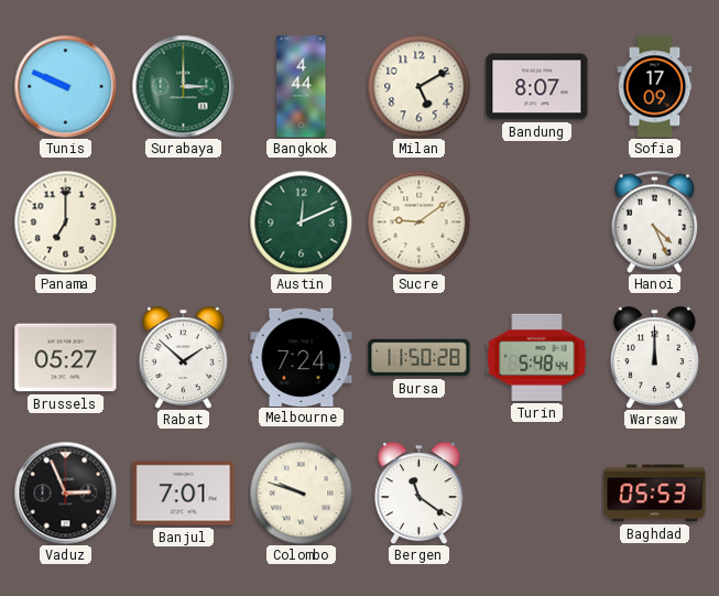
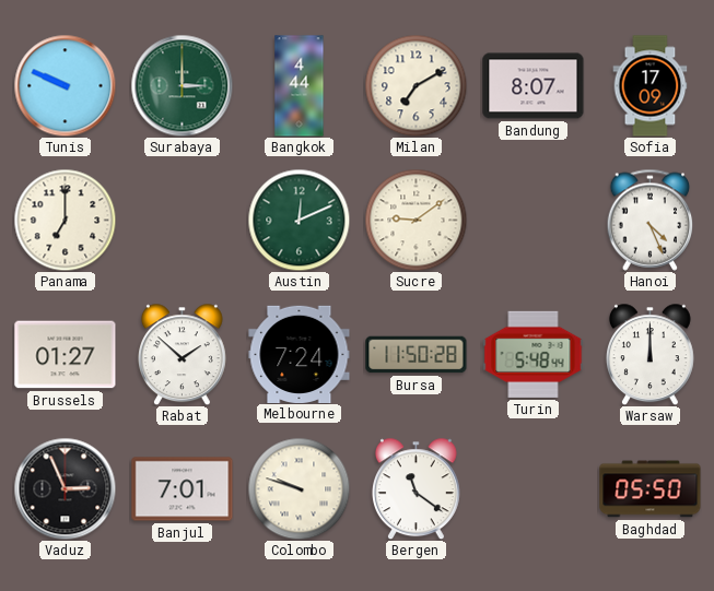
Milan: 5:10 -> 7:10
Brussels: 05:27 -> 01:27
Baghdad: 05:53 -> 05:50
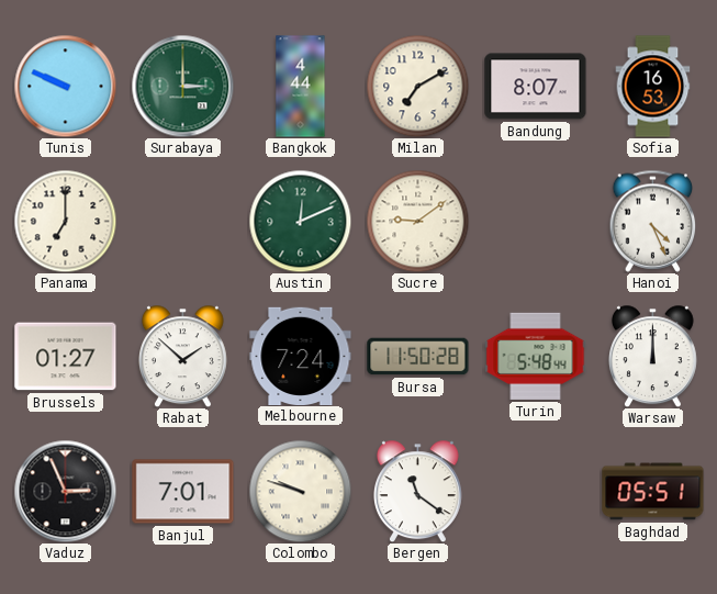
Sofia: 17:09 -> 16:53
Baghdad: 05:50 -> 05:51
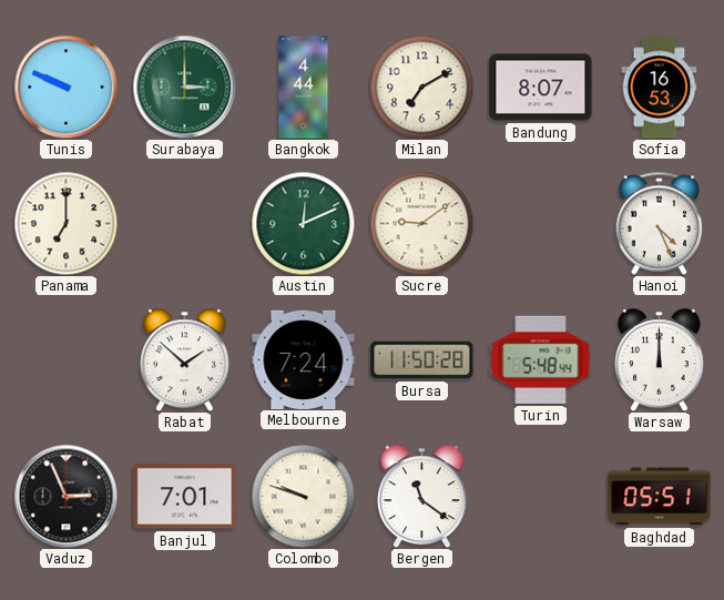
Brussels: 01:27 -> none
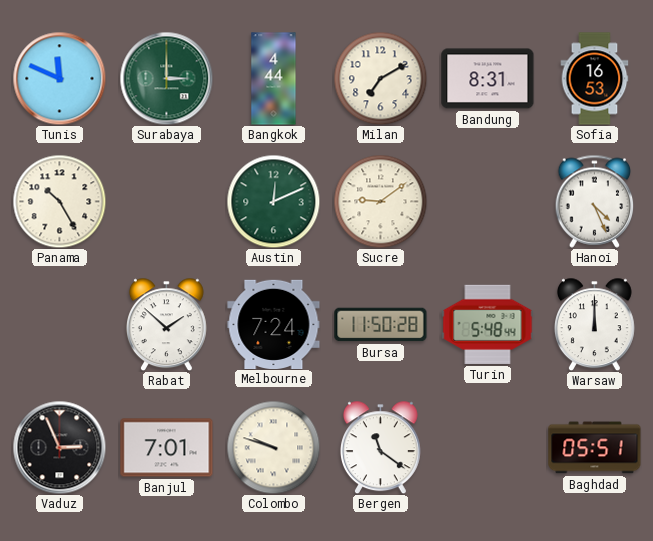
Tunis: 9:49 -> 11:49
Bandung: 8:07 -> 8:31
Panama: 7:00 -> 10:25
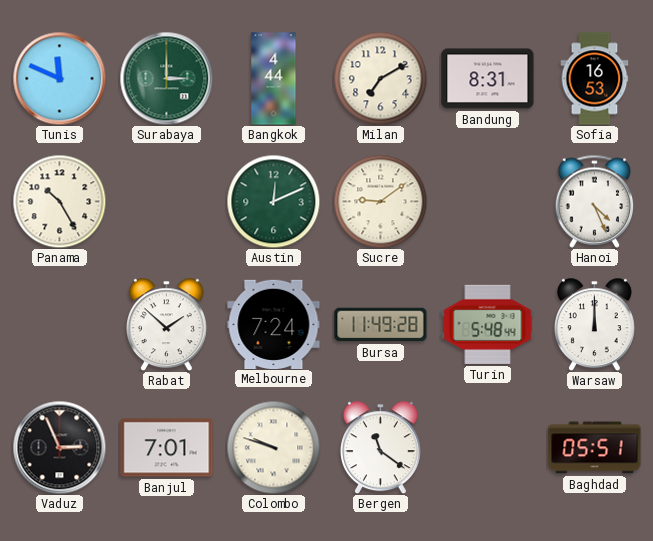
Bursa: 11:50 -> 11:49
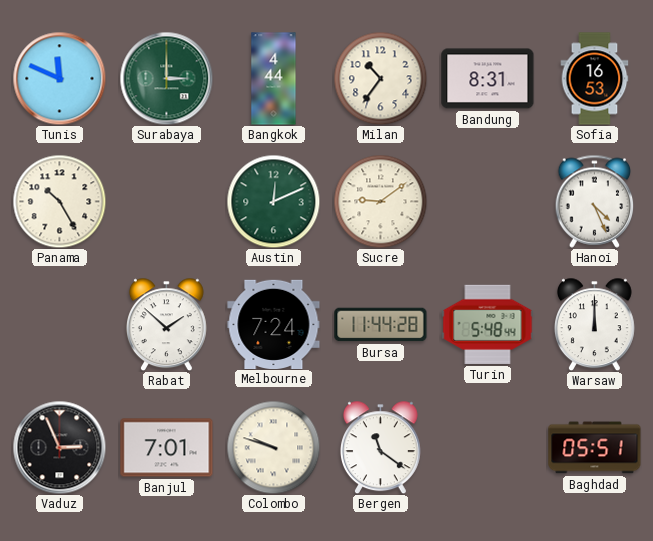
Milan: 7:10 -> 10:36
Bursa: 11:49 -> 11:44
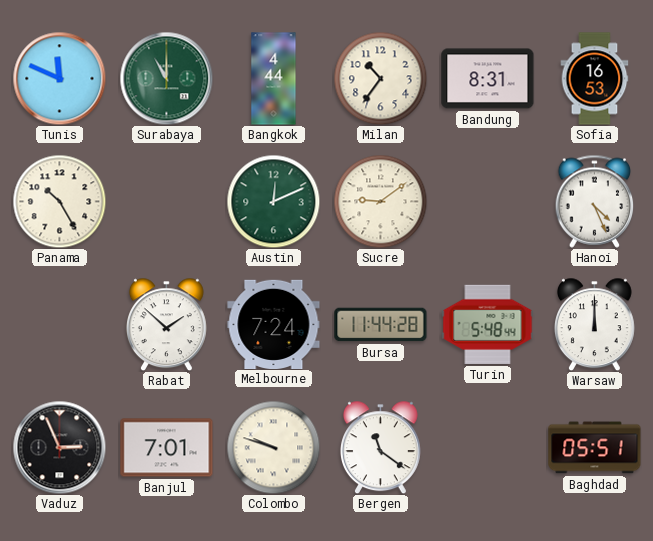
Surabaya: 3:00 -> 11:00
